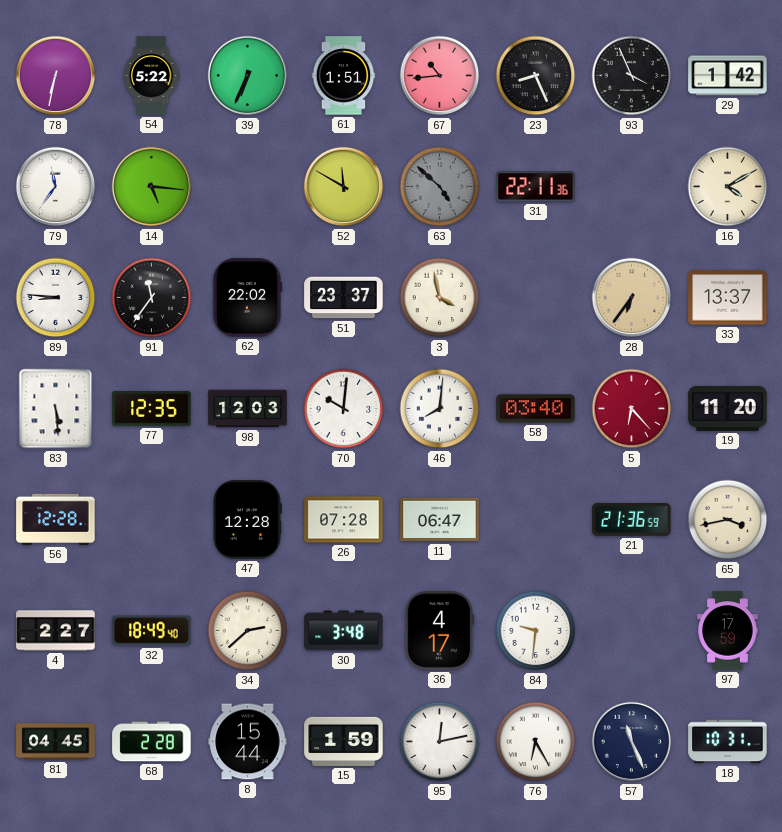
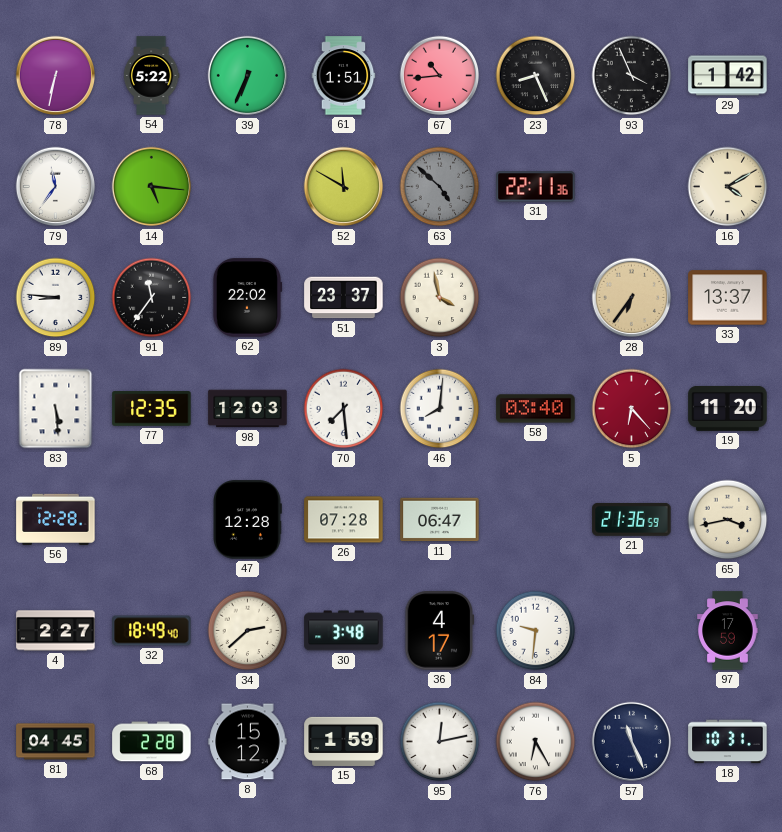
70: 10:01 -> 7:29
8: 15:44 -> 15:12
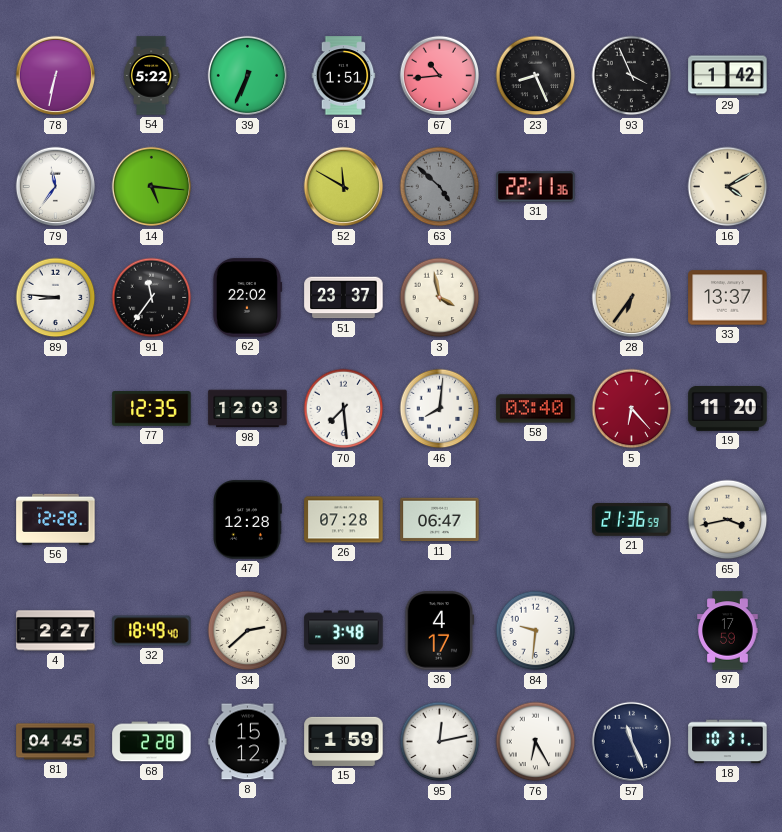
83: 5:29 -> none
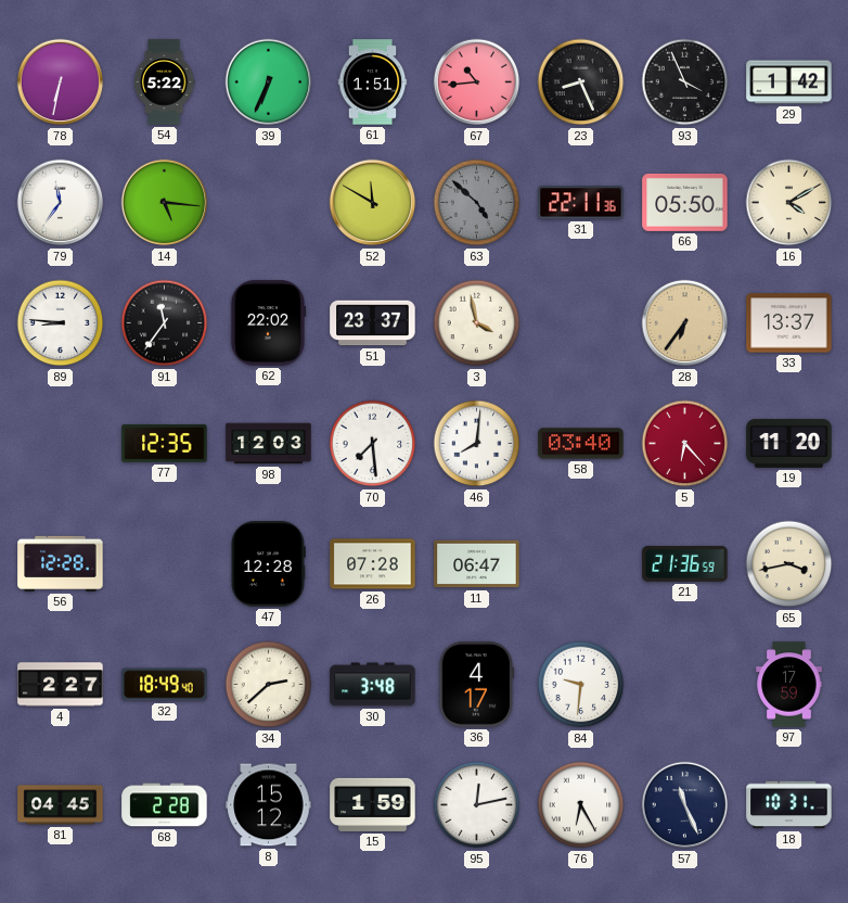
66: none -> 05:50
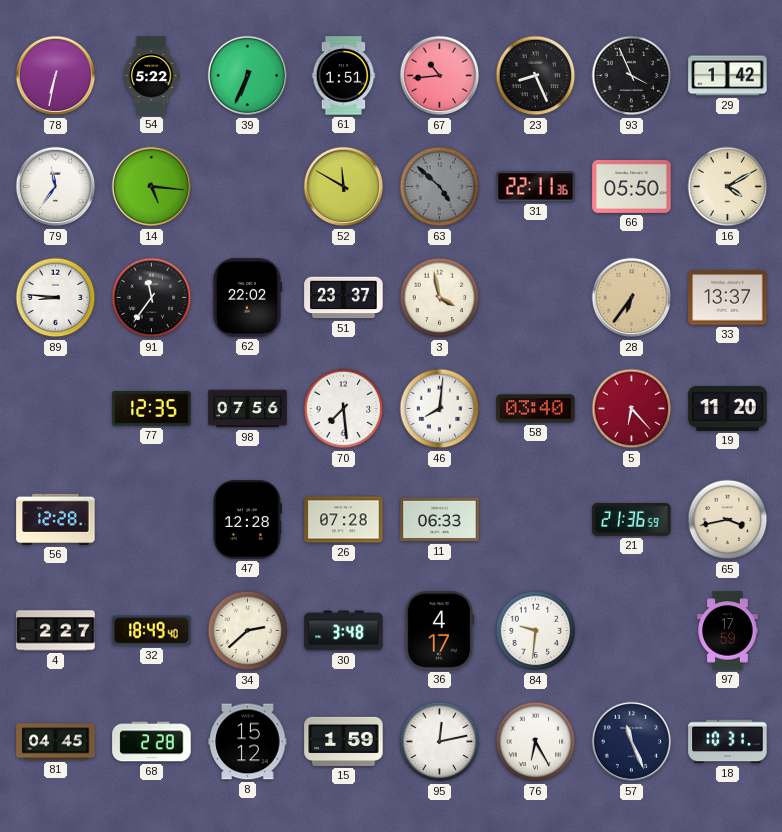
98: 12:03 -> 07:56
11: 06:47 -> 06:33
